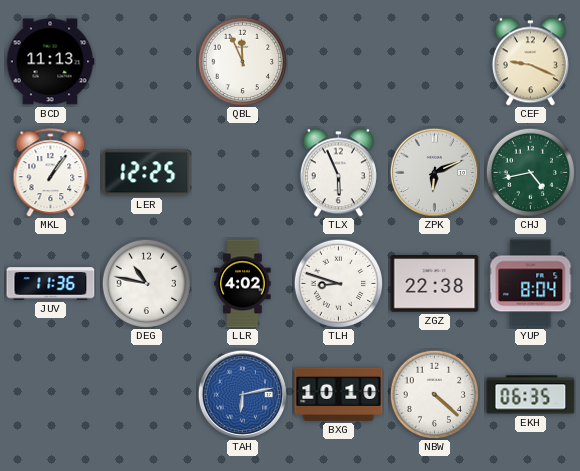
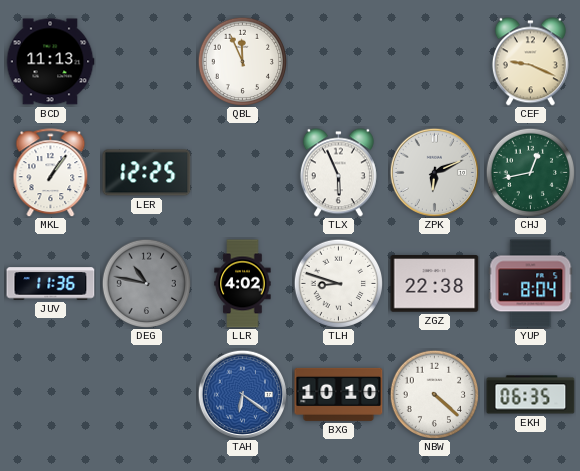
CHJ: 4:43 -> 12:43
DEG dial: white -> grey
TAH: 6:13 -> 6:21
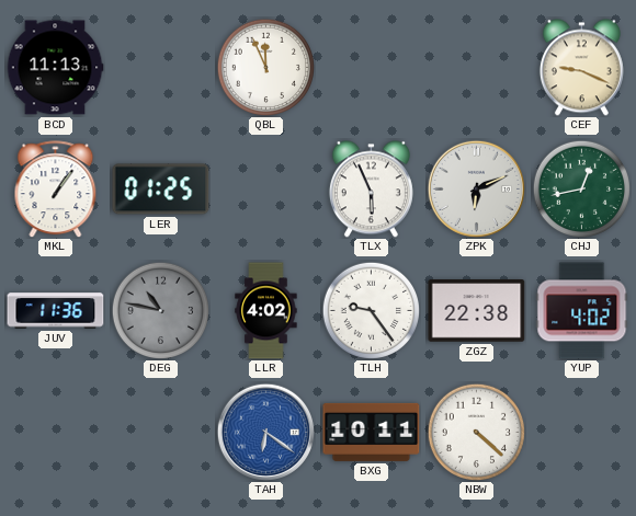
LER: 12:25 -> 01:25
TLH: 8:48 -> 9:24
YUP: 8:04 -> 4:02
BXG: 10:10 -> 10:11
EKH: 06:35 -> none
